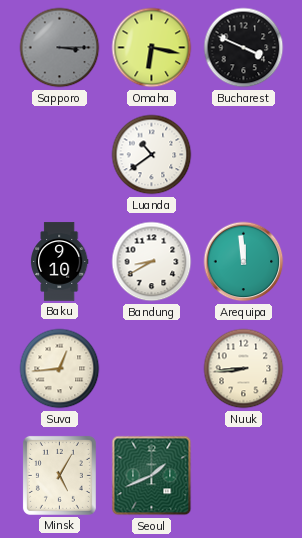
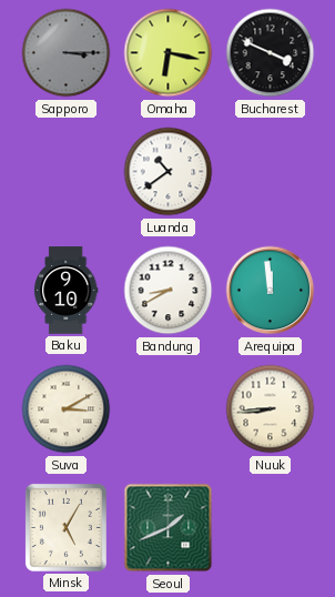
Suva: 12:44 -> 3:10
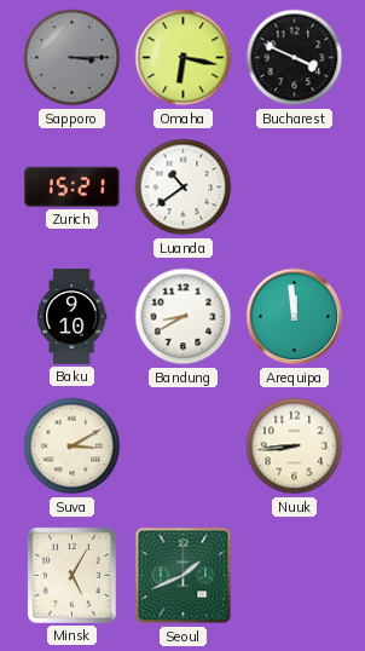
Zurich: none -> 15:21
